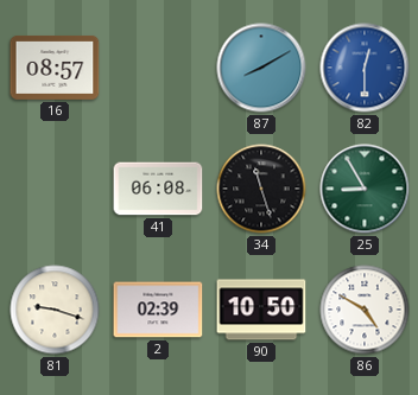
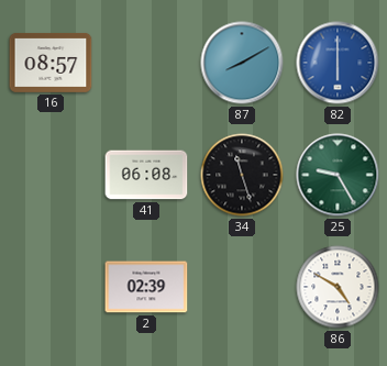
82: 12:30 -> 6:00
25: 8:55 -> 9:25
81: 9:18 -> none
90: 10:50 -> none
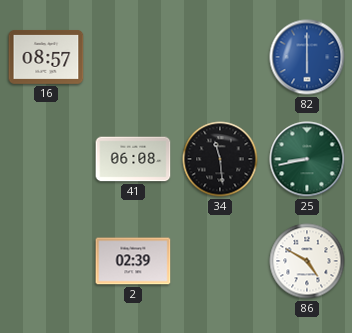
87: 8:10 -> none
34: 11:27 -> 11:29
25: 9:25 -> 8:43
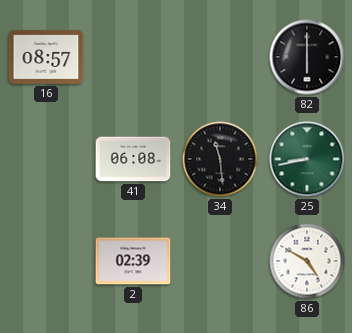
82 dial: blue -> black
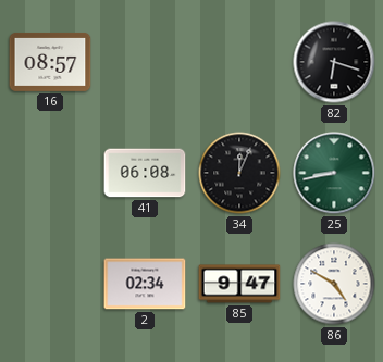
82: 6:00 -> 6:18
34: 11:29 -> 12:04
2: 02:39 -> 02:34
85: none -> 9:47
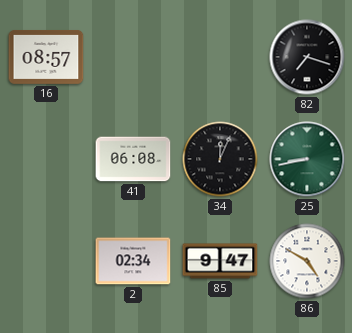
82: 6:18 -> 7:18
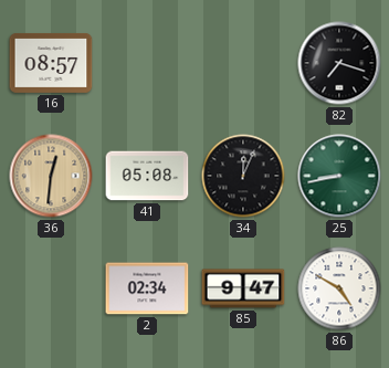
36: none -> 12:31
41: 06:08 -> 05:08
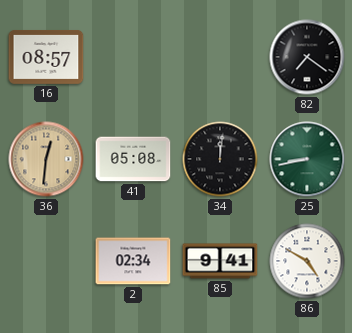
82: 7:18 -> 7:21
34: 12:04 -> 12:01
85: 9:47 -> 9:41
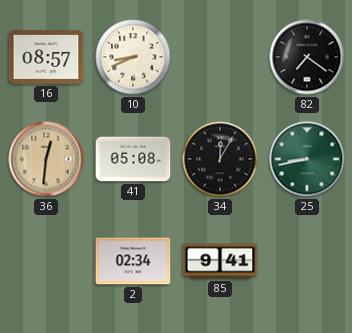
10: none -> 8:41
34: 12:01 -> 12:05
86: 4:50 -> none
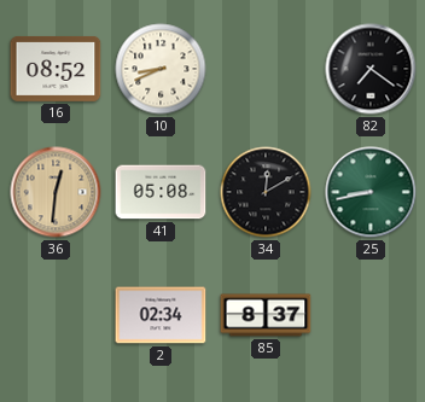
16: 08:57 -> 08:52
34: 12:05 -> 12:10
85: 9:41 -> 8:37
